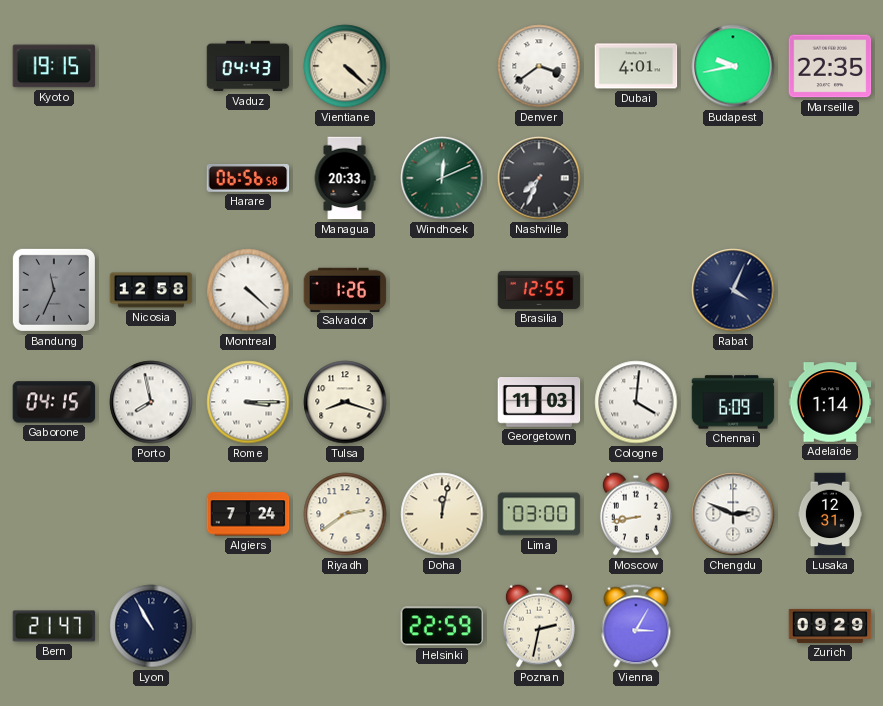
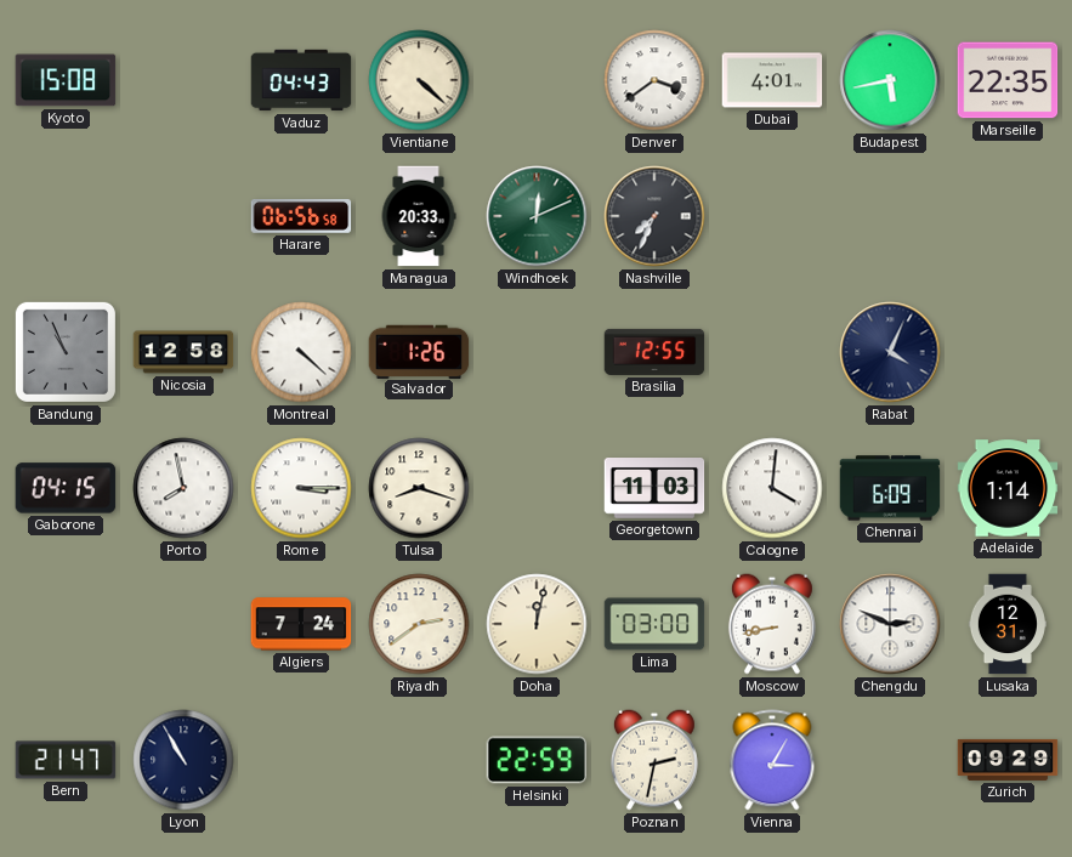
Kyoto: 19:15 -> 15:08
Budapest: 9:43 -> 5:43
Bandung: 11:34 -> 10:56
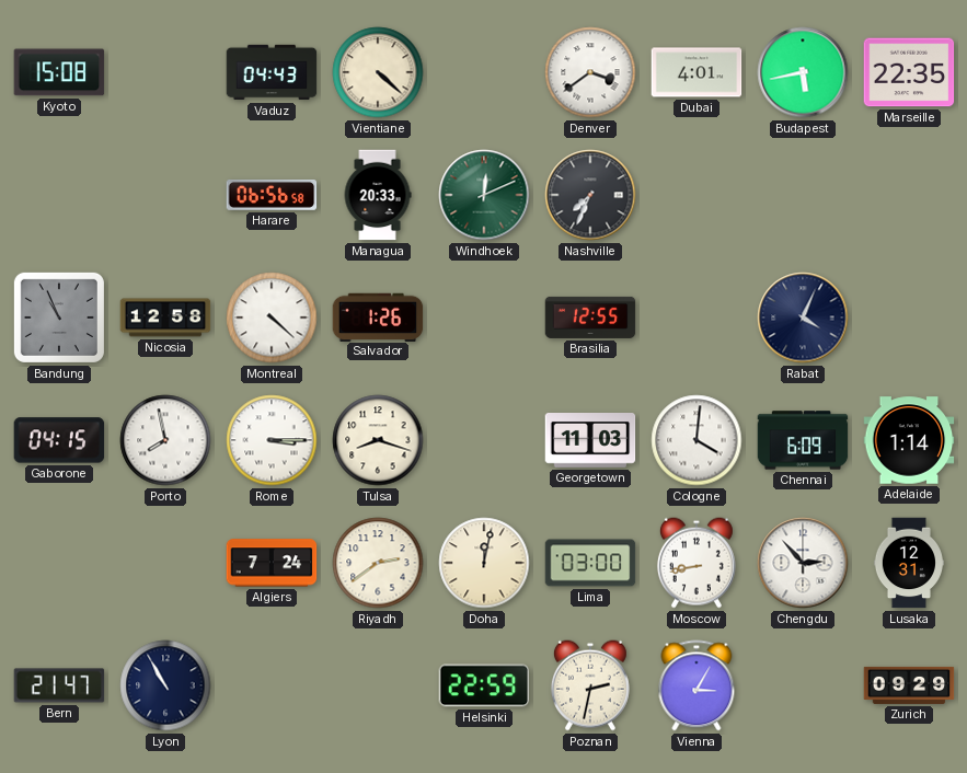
Chengdu: 2:49 -> 2:53
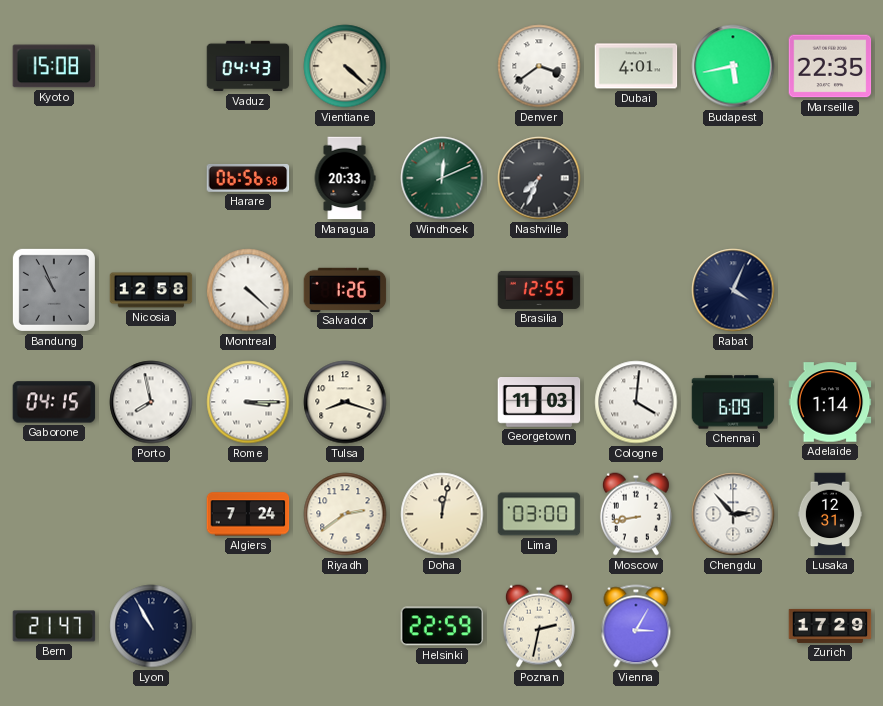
Zurich: 09:29 -> 17:29
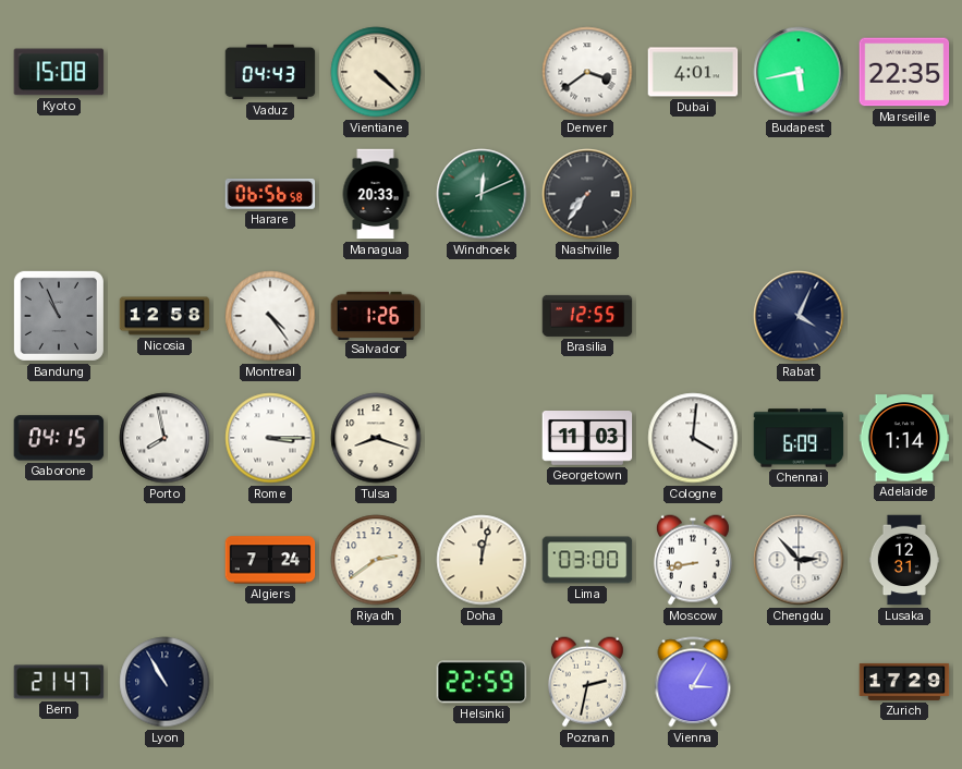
Nashville: 7:34 -> 7:36
Montreal: 4:22 -> 4:24
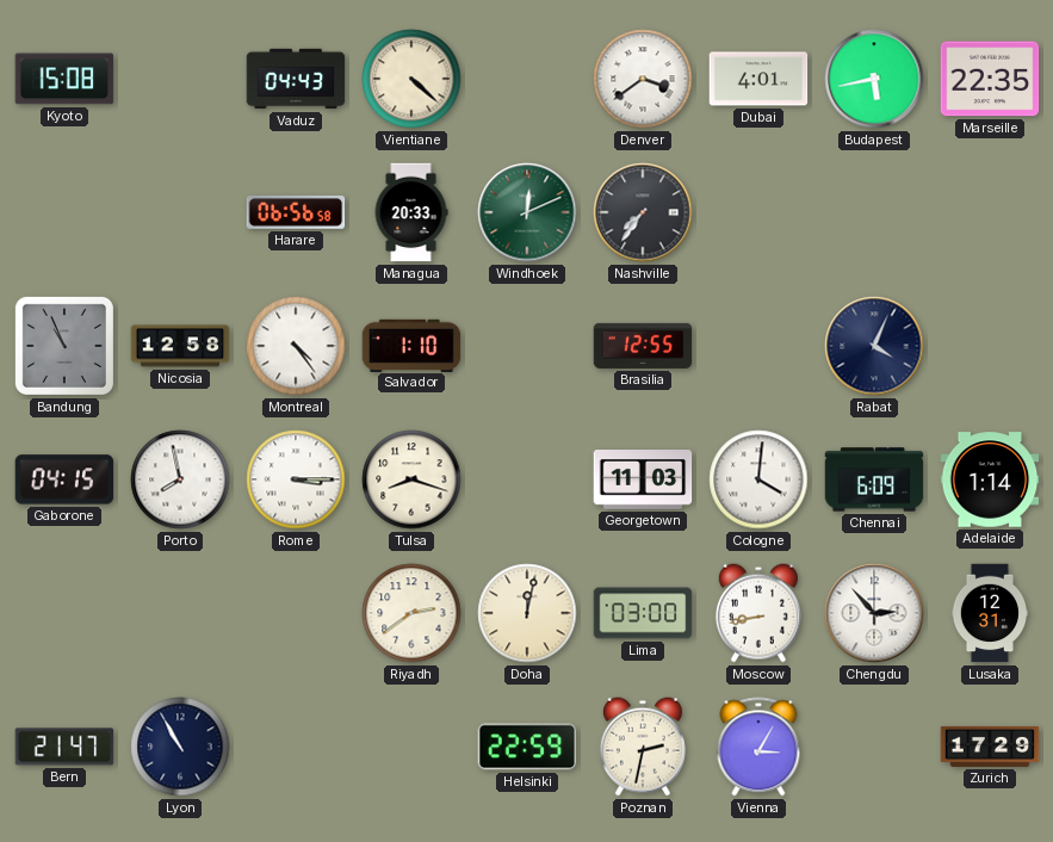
Salvador: 1:26 -> 1:10
Algiers: 7:24 -> none
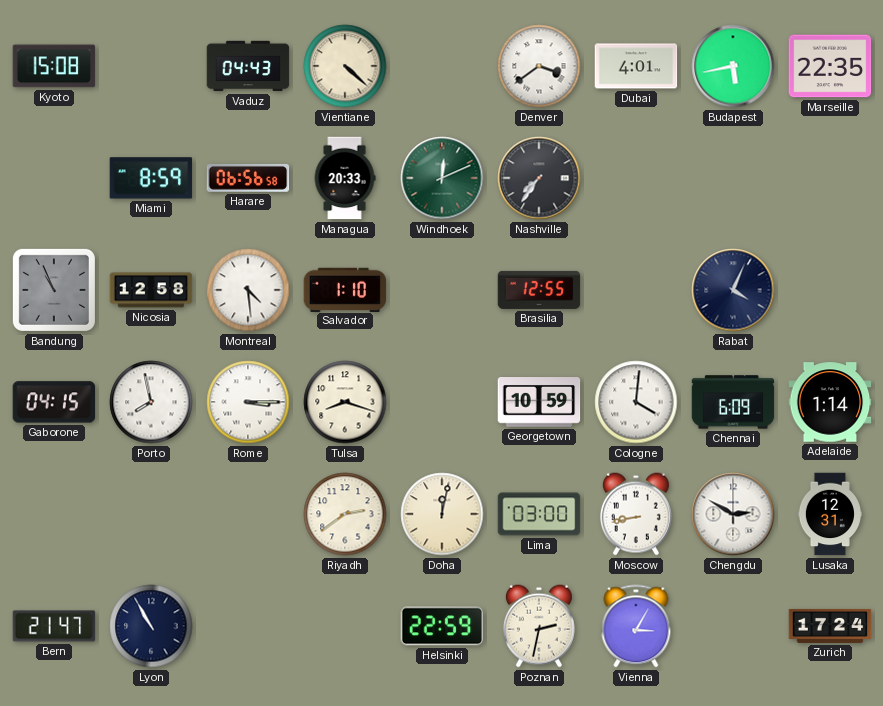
Miami: none -> 8:59
Montreal: 4:24 -> 4:29
Georgetown: 11:03 -> 10:59
Chengdu: 2:53 -> 2:50
Zurich: 17:29 -> 17:24
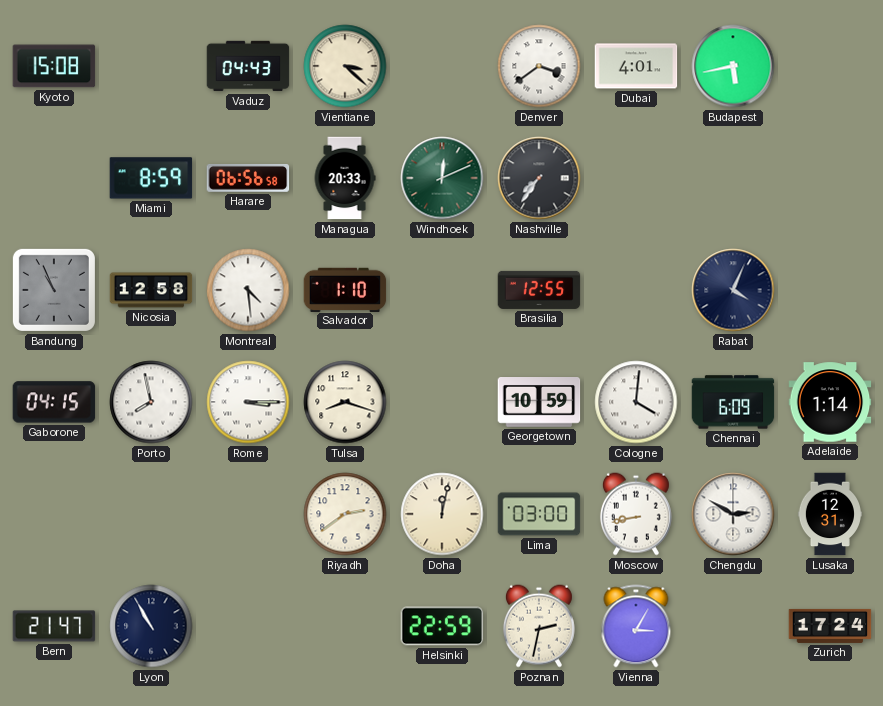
Vientiane: 4:22 -> 3:22
Marseille: 22:35 -> none
